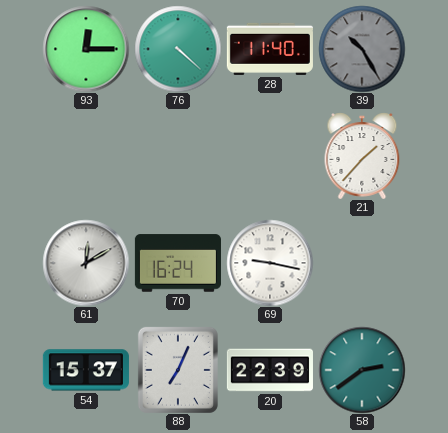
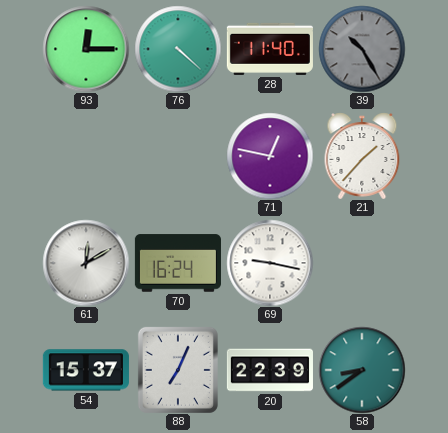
71: none -> 12:47
58: 2:39 -> 8:39
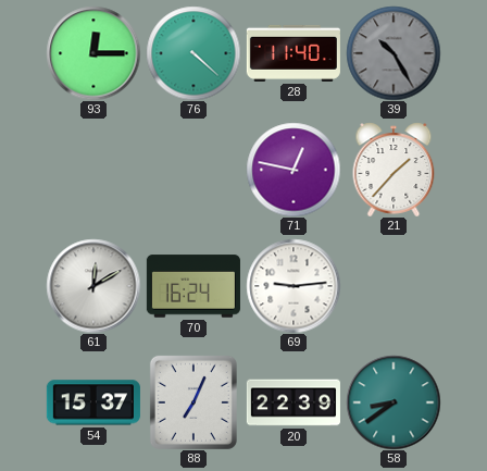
69: 9:17 -> 9:14
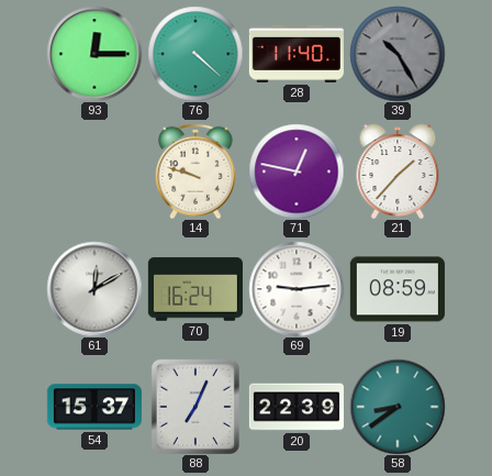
14: none -> 9:48
19: none -> 08:59
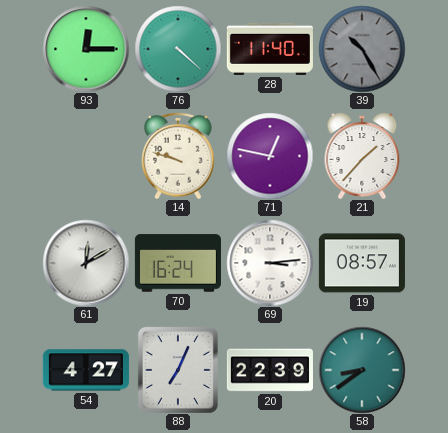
69: 9:14 -> 3:14
19: 08:59 -> 08:57
54: 15:37 -> 4:27
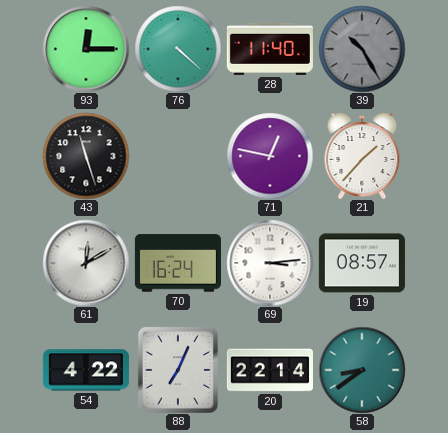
43: none -> 11:27
14: 9:48 -> none
54: 4:27 -> 4:22
20: 22:39 -> 22:14
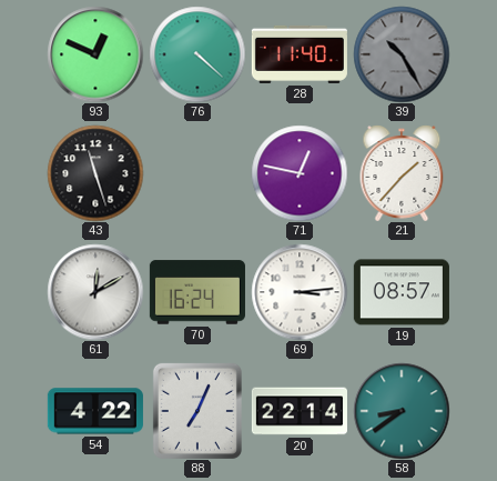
93: 12:15 -> 12:49
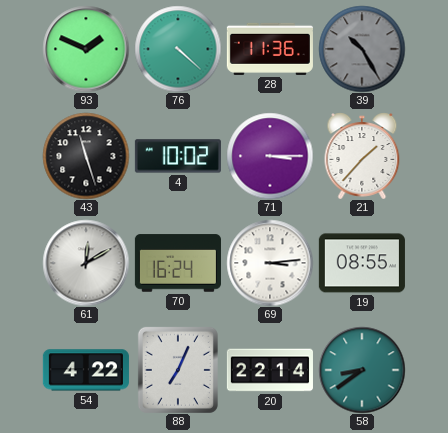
93: 12:49 -> 1:49
28: 11:40 -> 11:36
4: none -> 10:02
71: 12:47 -> 3:15
19: 08:57 -> 08:55
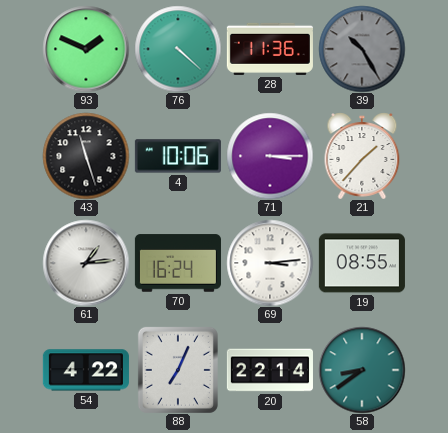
4: 10:02 -> 10:06
61: 12:10 -> 1:14
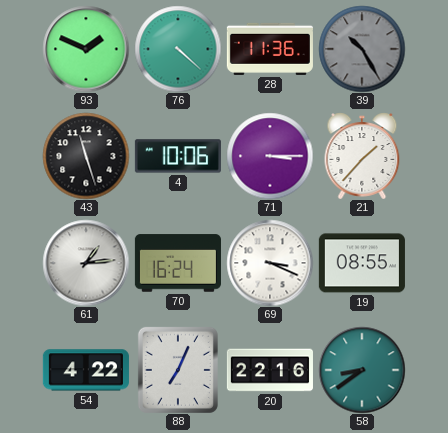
69: 3:14 -> 3:19
20: 22:14 -> 22:16
